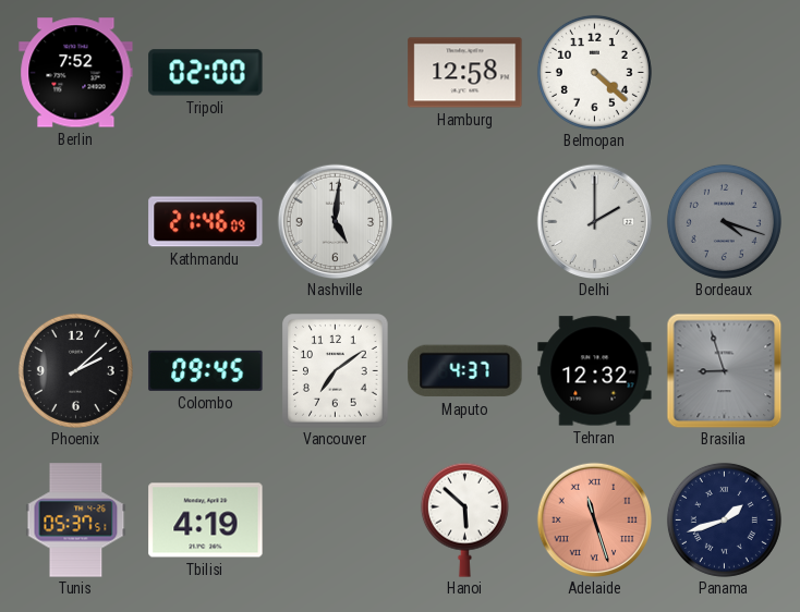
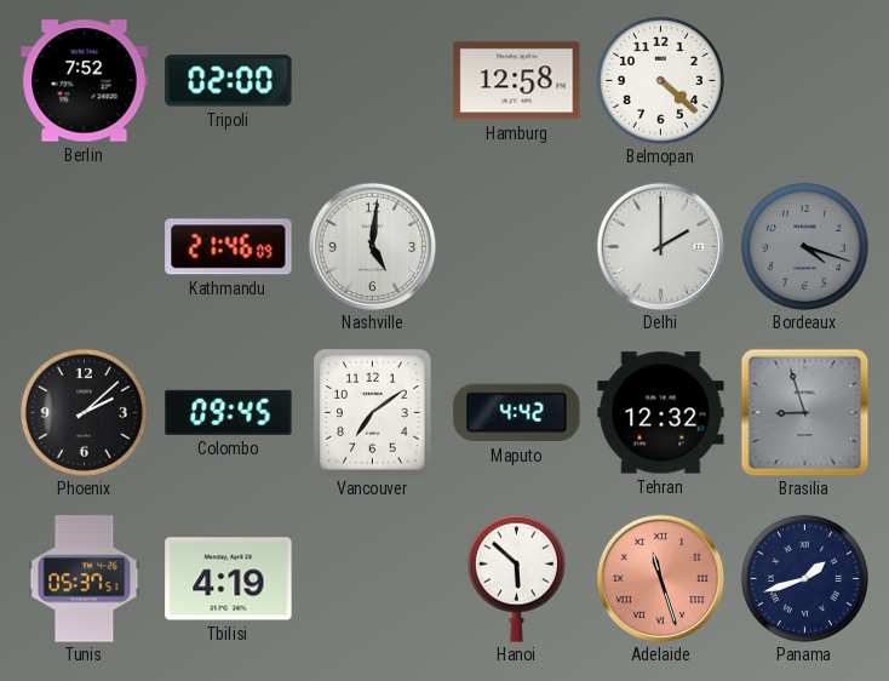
Maputo: 4:37 -> 4:42
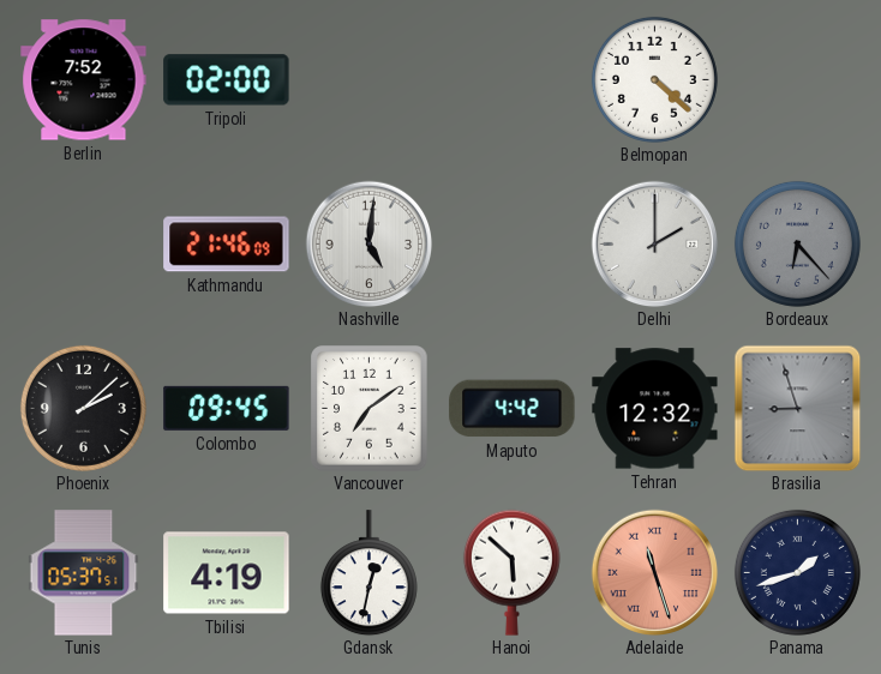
Hamburg: 12:58 -> none
Bordeaux: 4:18 -> 6:23
Gdansk: none -> 12:32
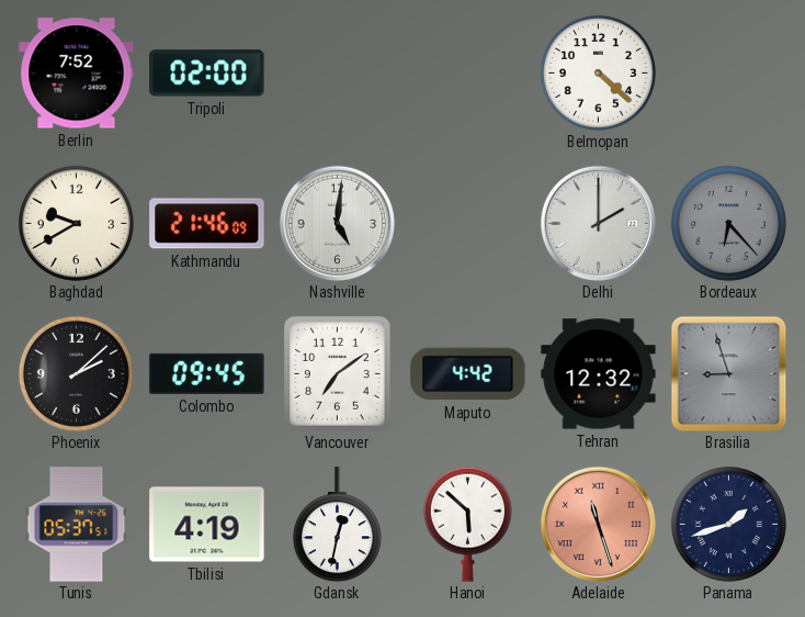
Baghdad: none -> 9:40
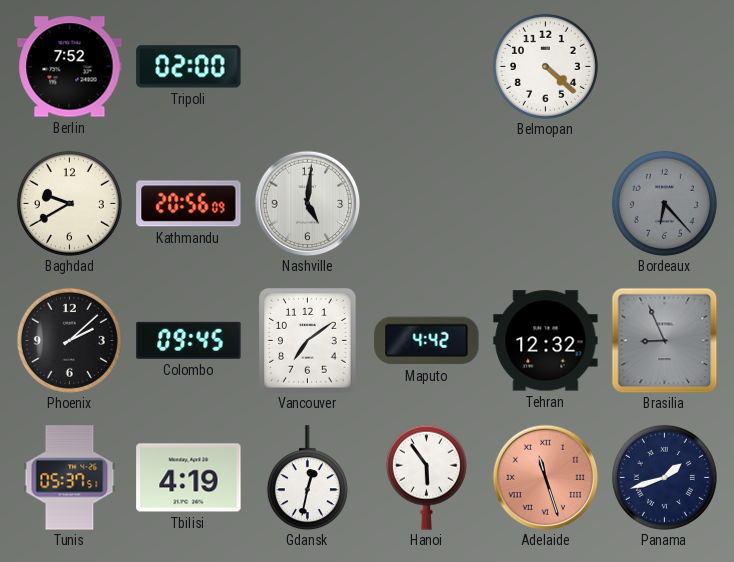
Kathmandu: 21:46 -> 20:56
Delhi: 2:00 -> none
Brasilia: 8:57 -> 8:56
Hanoi: 5:52 -> 5:54
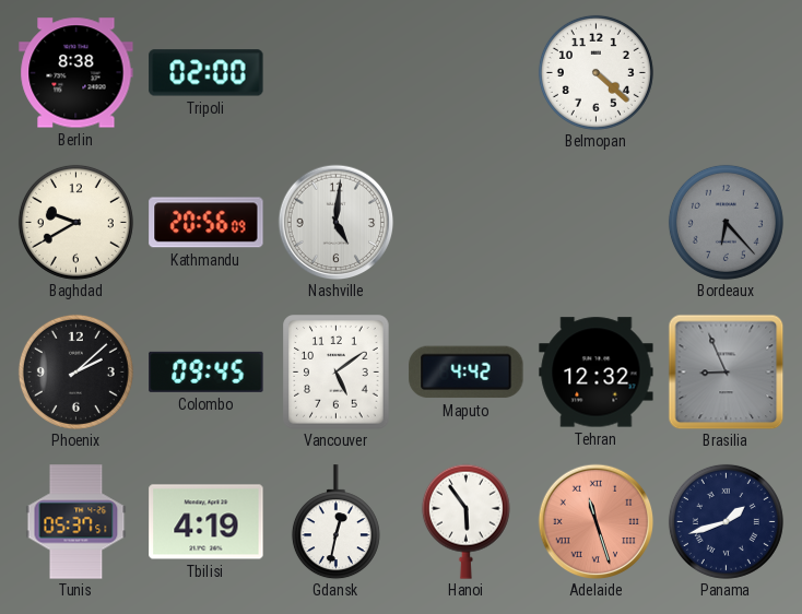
Berlin: 7:52 -> 8:38
Vancouver: 7:09 -> 5:09
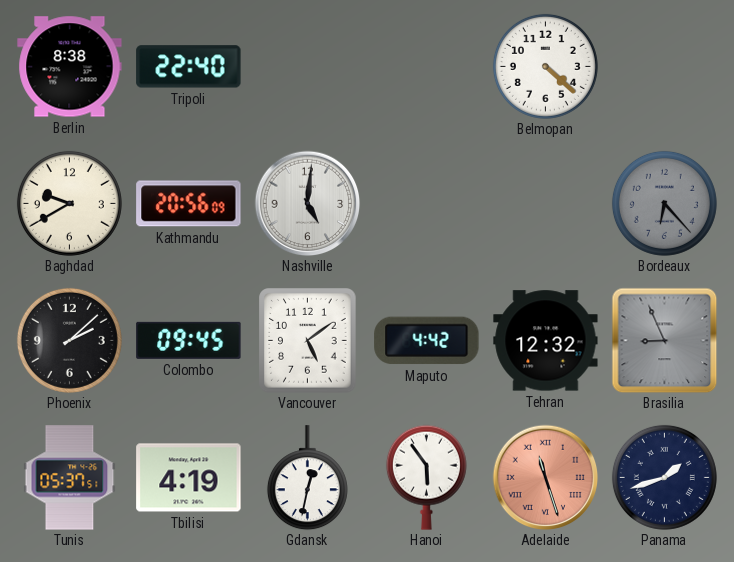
Tripoli: 02:00 -> 22:40
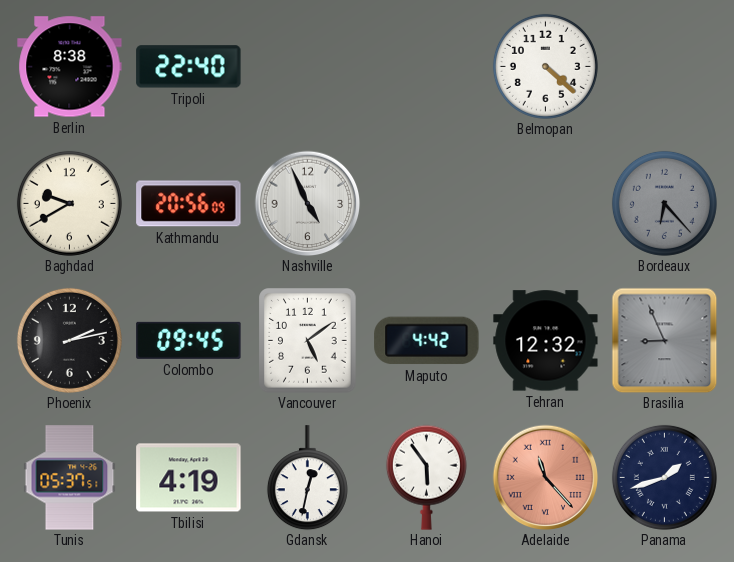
Nashville: 5:01 -> 4:56
Phoenix: 2:08 -> 2:13
Adelaide: 11:27 -> 11:23
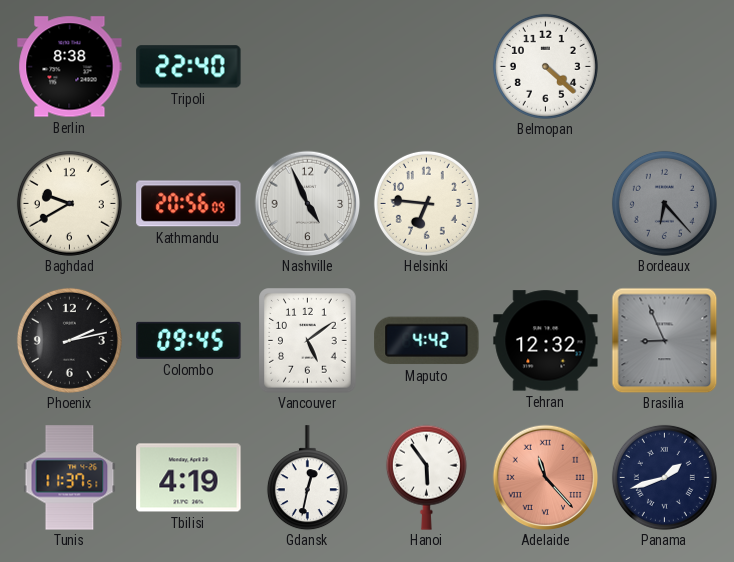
Helsinki: none -> 6:46
Tunis: 05:37 -> 11:37
